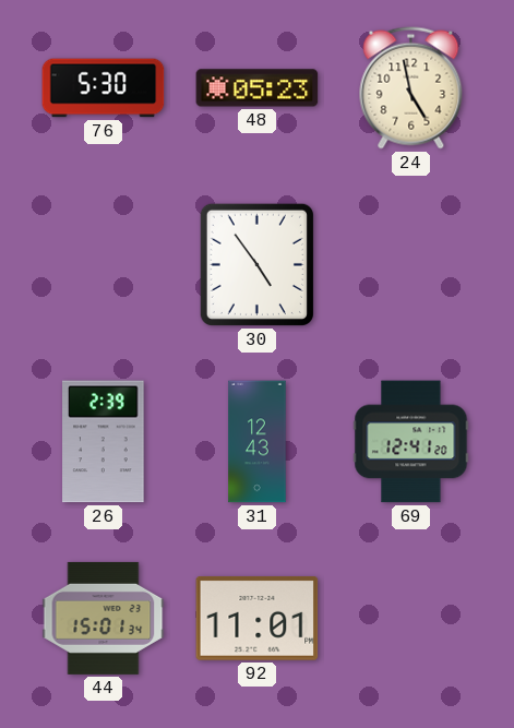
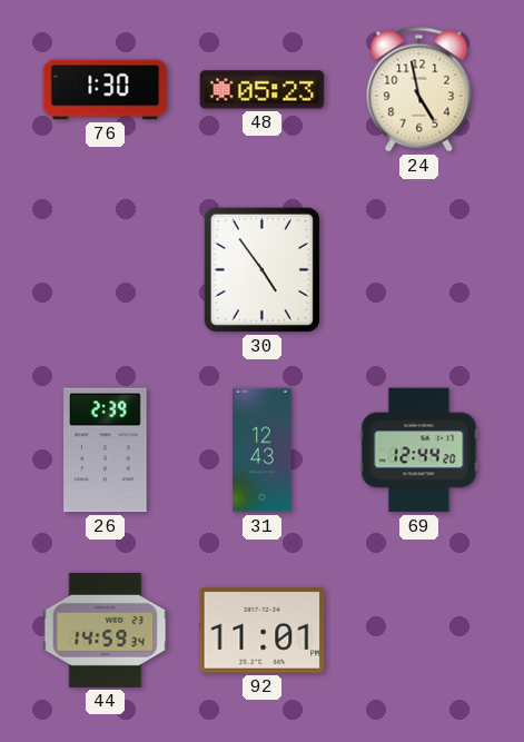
76: 5:30 -> 1:30
69: 12:41 -> 12:44
44: 15:01 -> 14:59
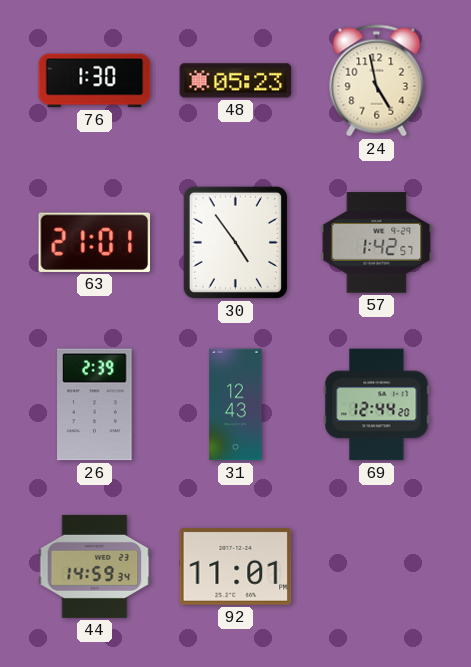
63: none -> 21:01
57: none -> 1:42
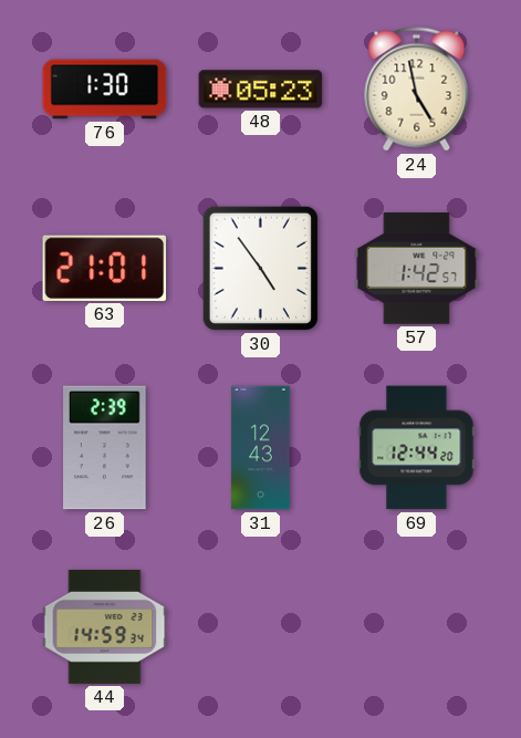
92: 11:01 -> none
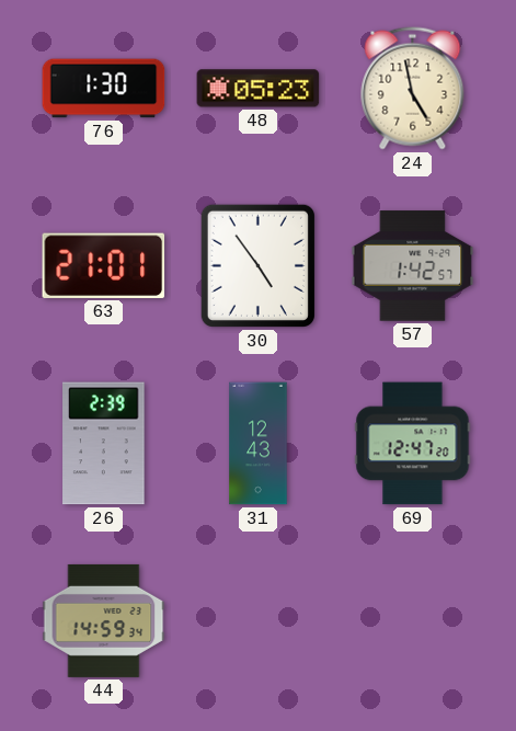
69: 12:44 -> 12:47
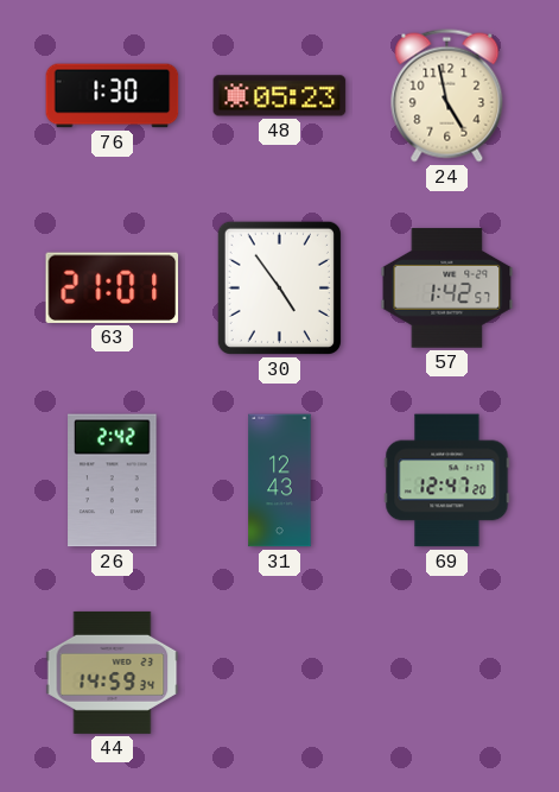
26: 2:39 -> 2:42
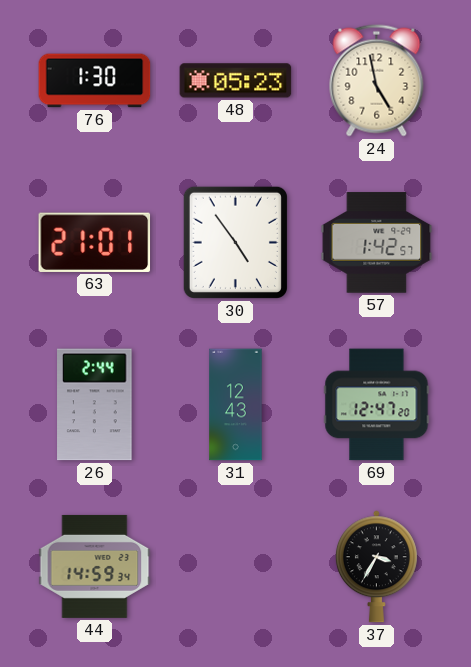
26: 2:42 -> 2:44
37: none -> 3:35
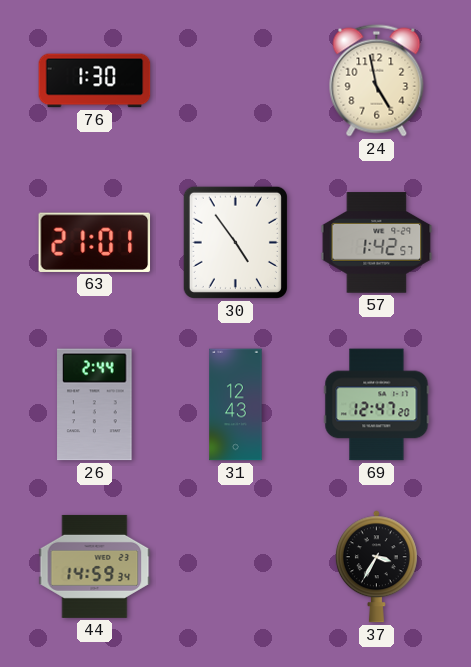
48: 05:23 -> none
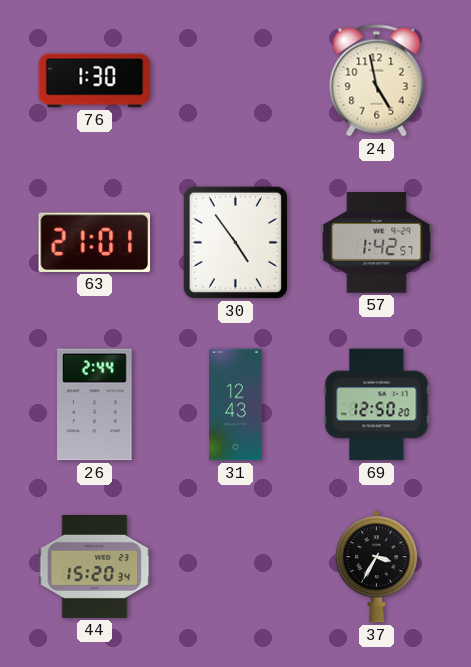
69: 12:47 -> 12:50
44: 14:59 -> 15:20
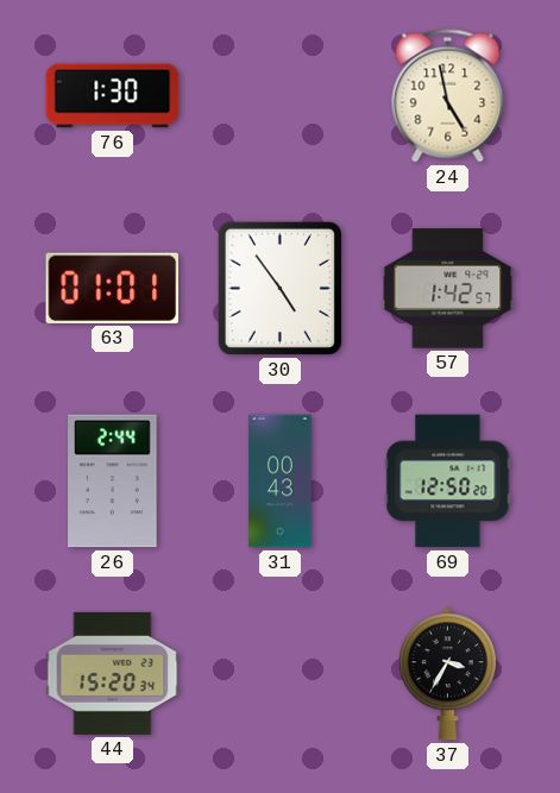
63: 21:01 -> 01:01
31: 12:43 -> 00:43
